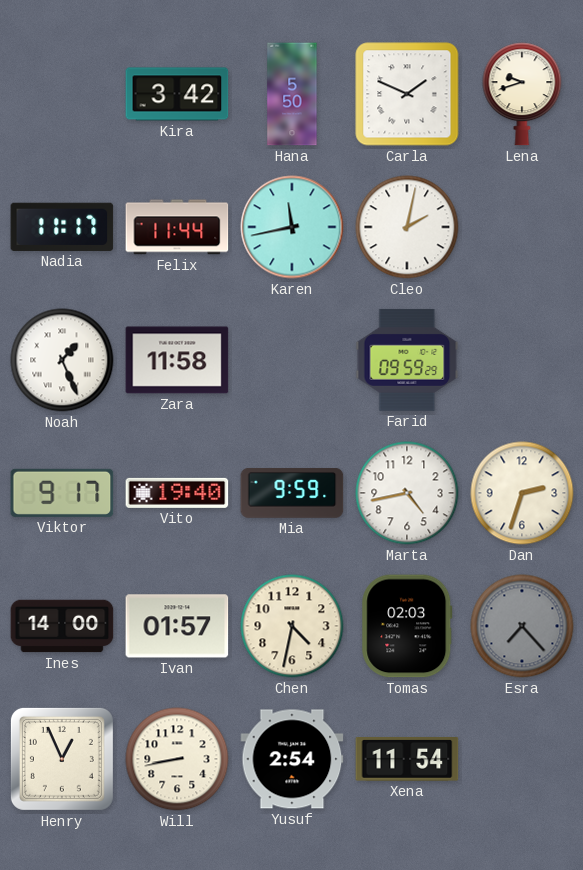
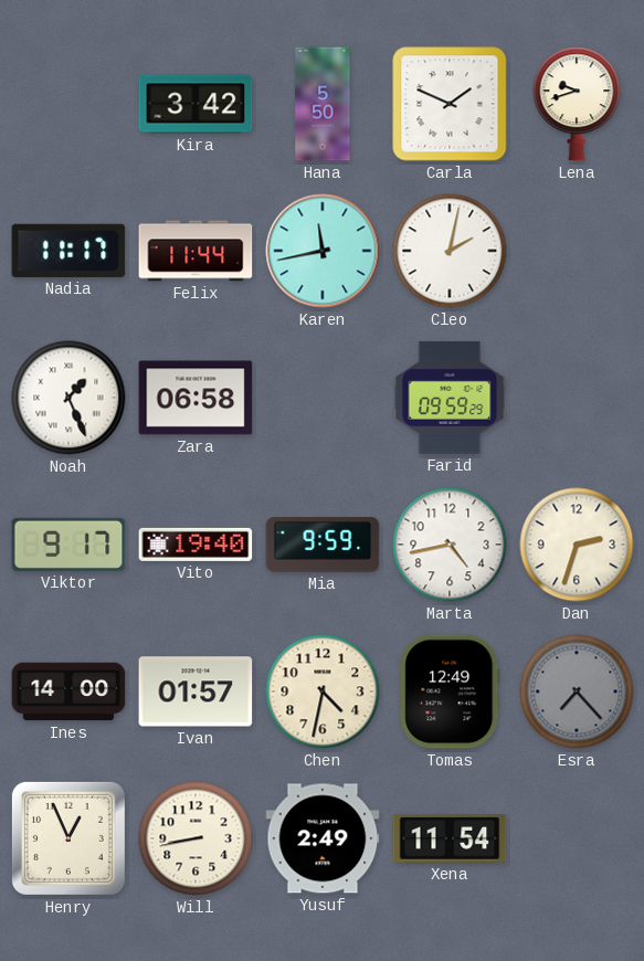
Zara: 11:58 -> 06:58
Tomas: 02:03 -> 12:49
Yusuf: 2:54 -> 2:49
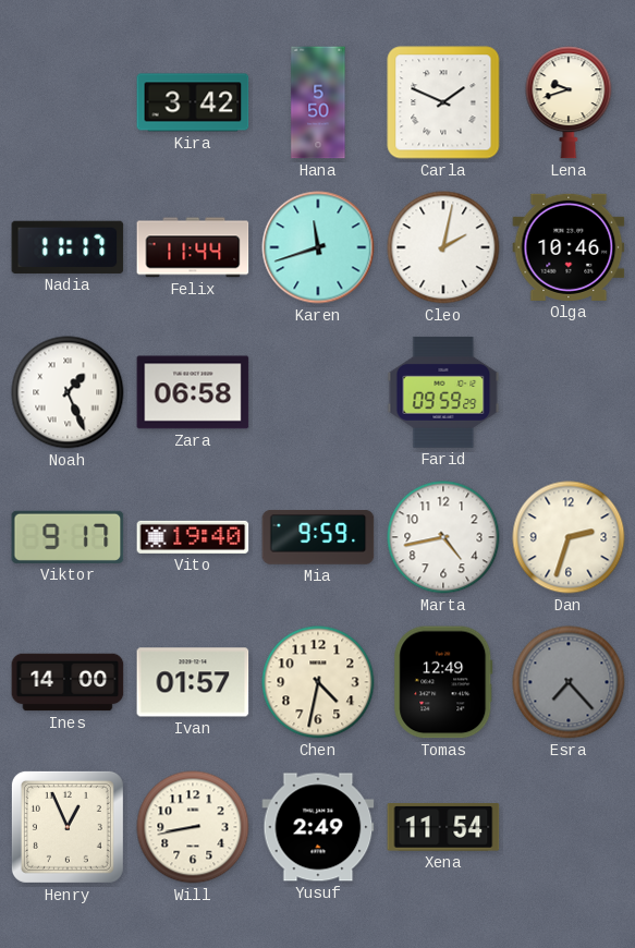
Karen: 11:43 -> 11:42
Olga: none -> 10:46
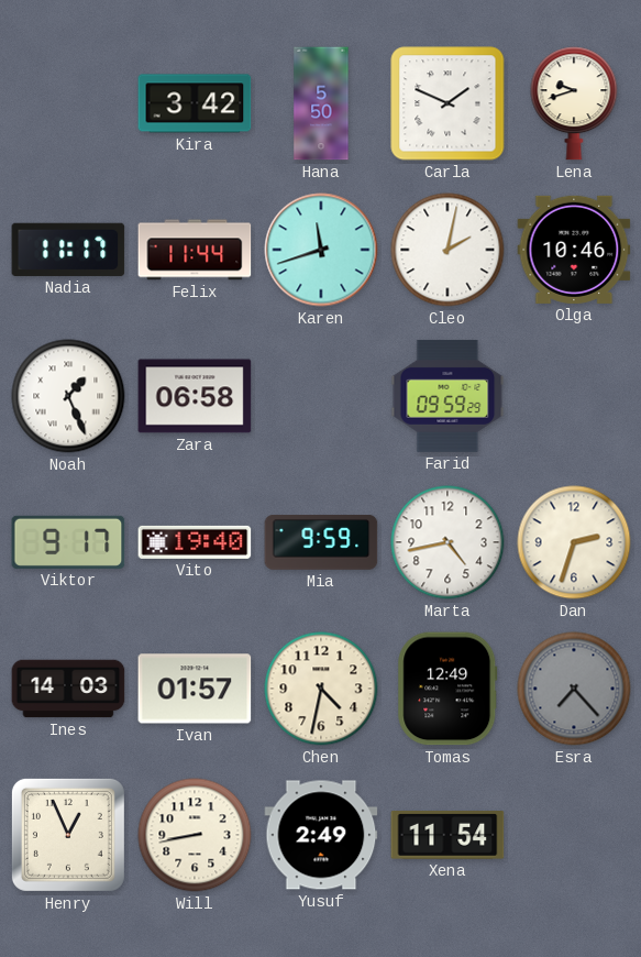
Ines: 14:00 -> 14:03
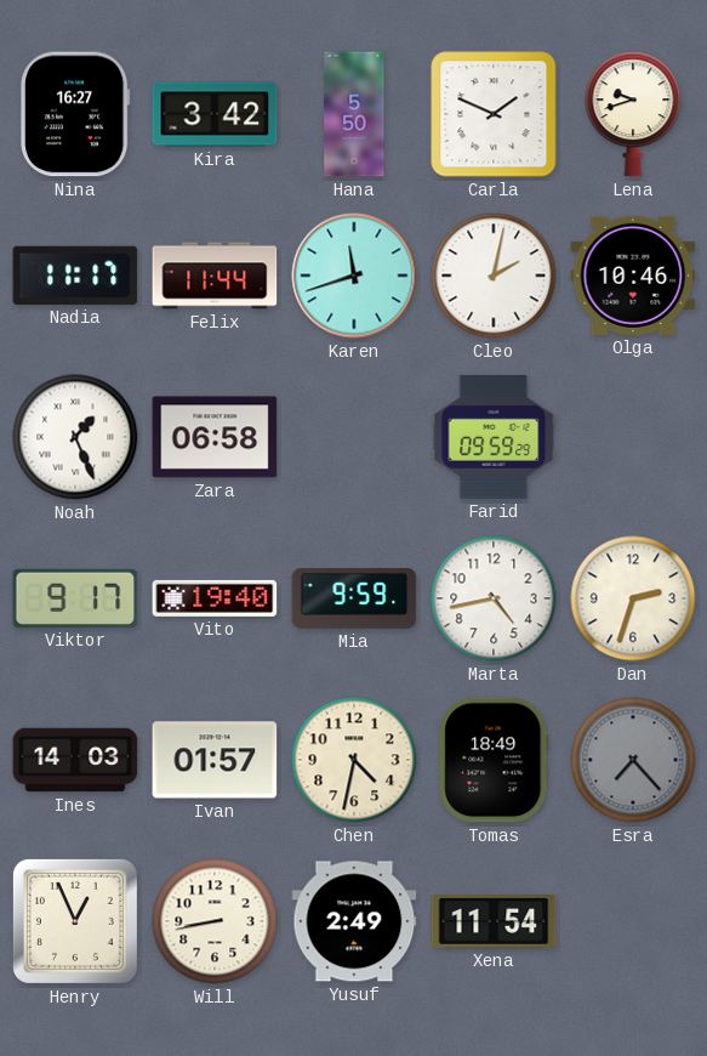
Nina: none -> 16:27
Tomas: 12:49 -> 18:49
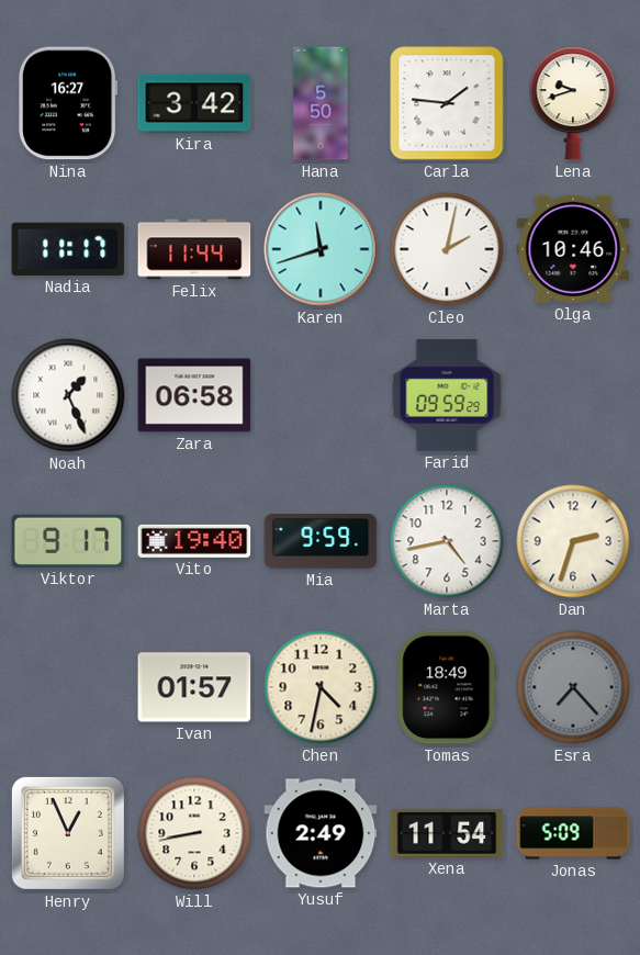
Carla: 1:49 -> 1:46
Ines: 14:03 -> none
Jonas: none -> 5:09
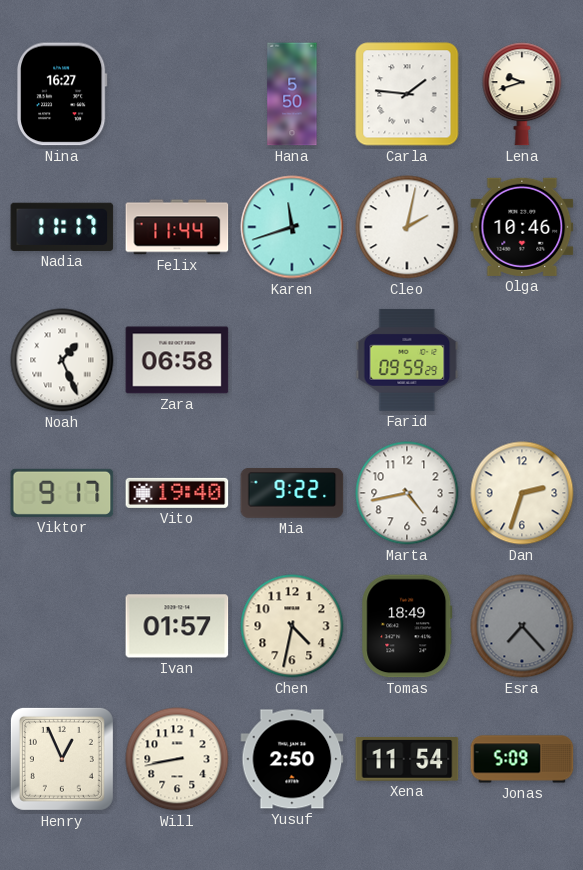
Kira: 3:42 -> none
Mia: 9:59 -> 9:22
Yusuf: 2:49 -> 2:50
